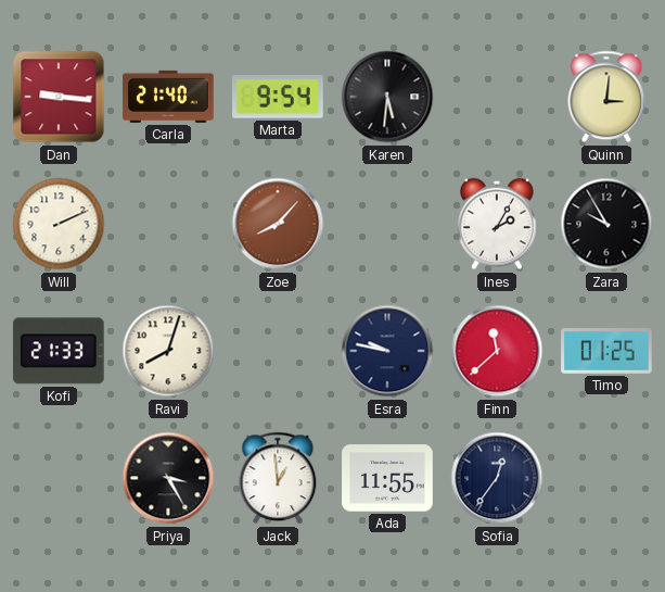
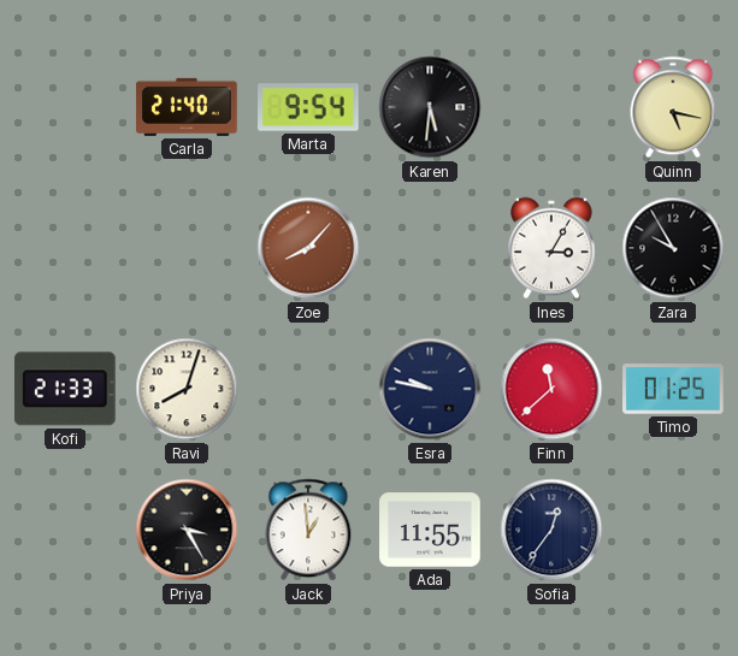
Dan: 9:16 -> none
Quinn: 3:01 -> 5:17
Will: 2:11 -> none
Ines: 2:05 -> 3:05
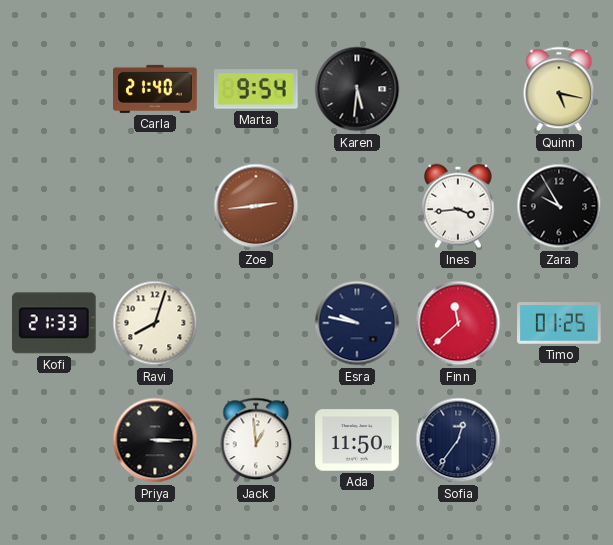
Zoe: 8:07 -> 2:44
Ines: 3:05 -> 3:44
Priya: 3:25 -> 3:15
Ada: 11:55 -> 11:50
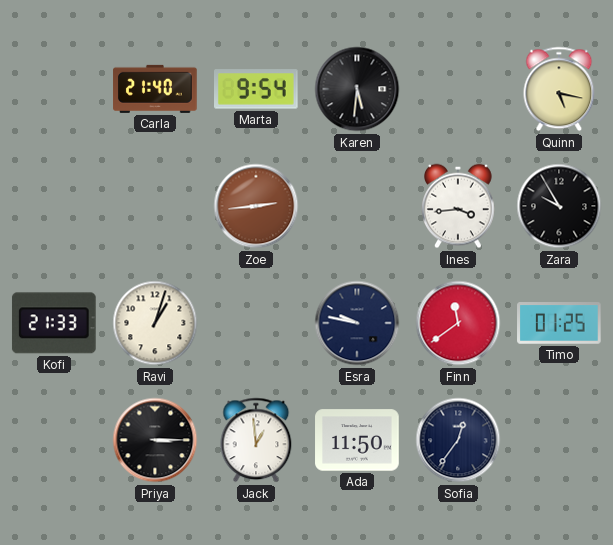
Ravi: 8:03 -> 1:03
Finn: 11:38 -> 11:39
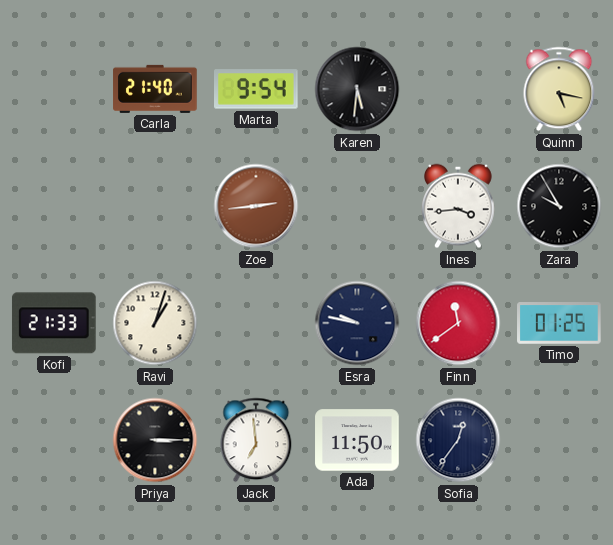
Jack: 12:59 -> 6:59
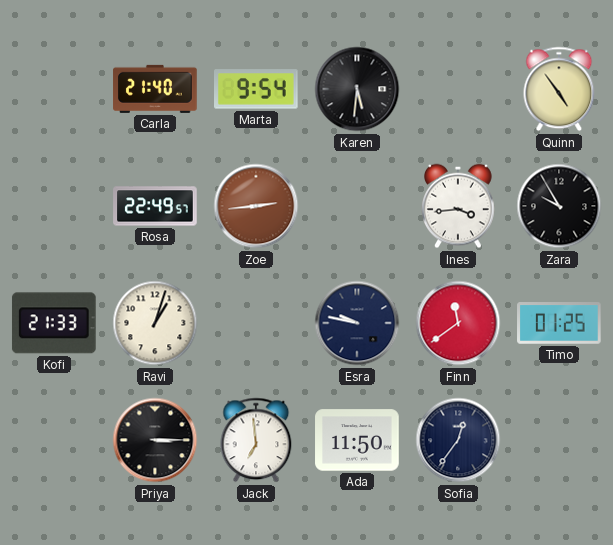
Quinn: 5:17 -> 4:54
Rosa: none -> 22:49
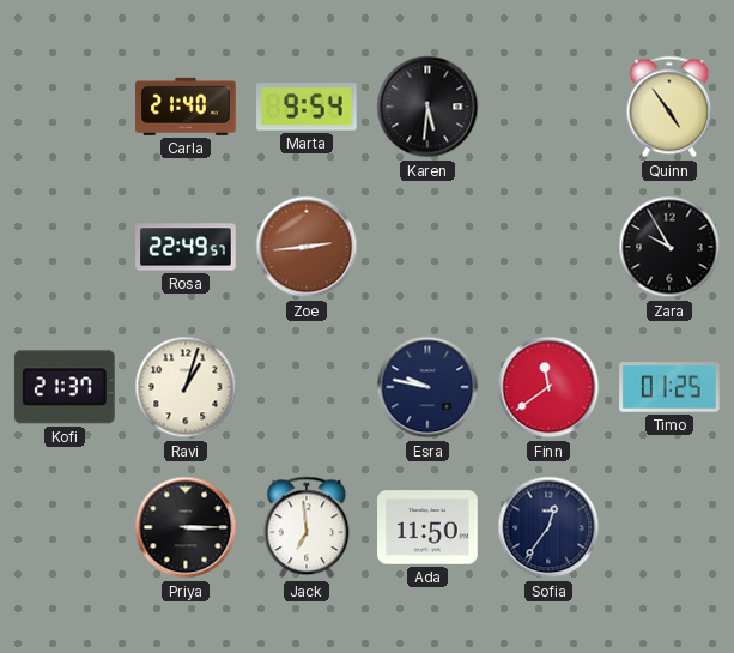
Ines: 3:44 -> none
Kofi: 21:33 -> 21:37
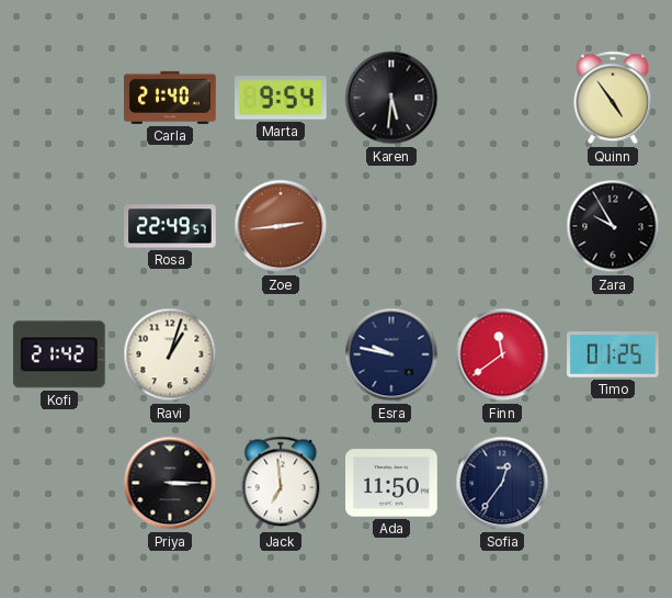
Kofi: 21:37 -> 21:42
